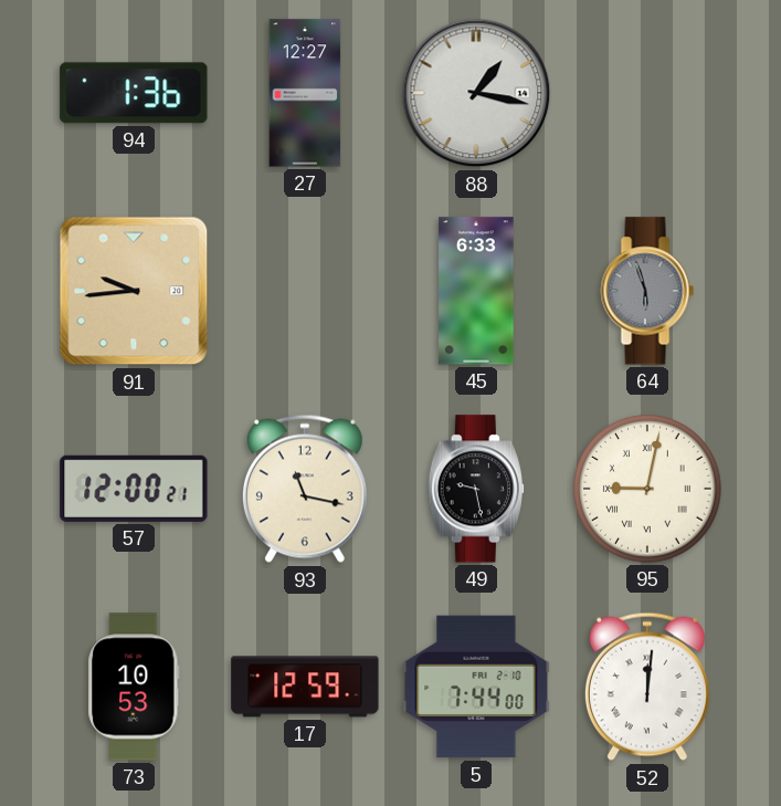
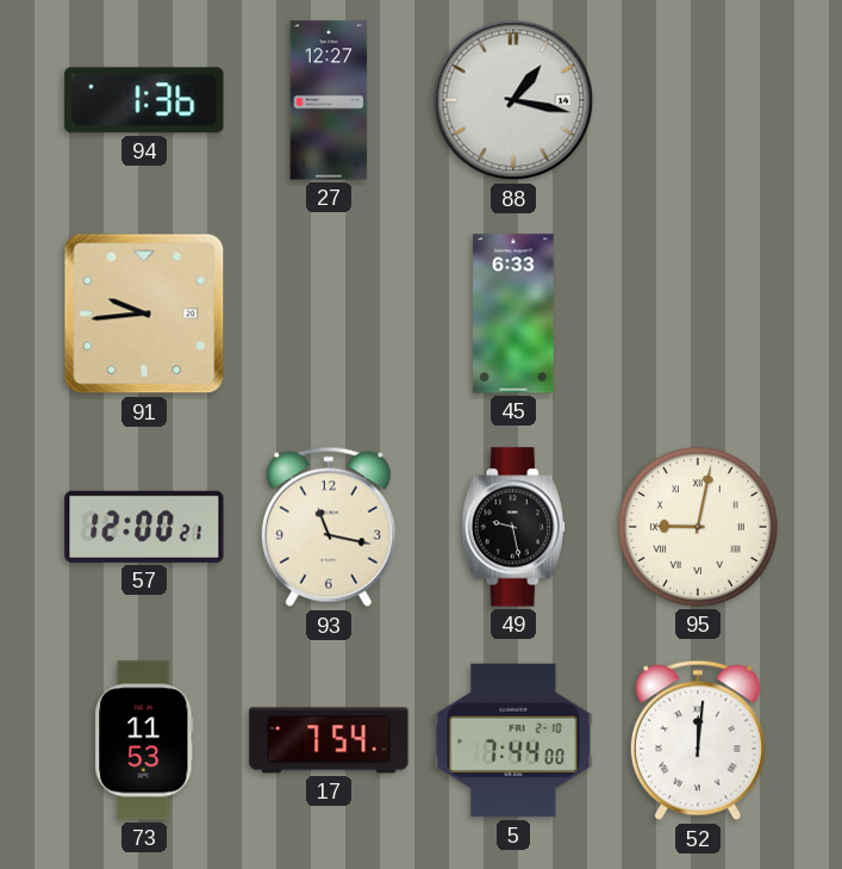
64: 5:57 -> none
73: 10:53 -> 11:53
17: 12:59 -> 7:54
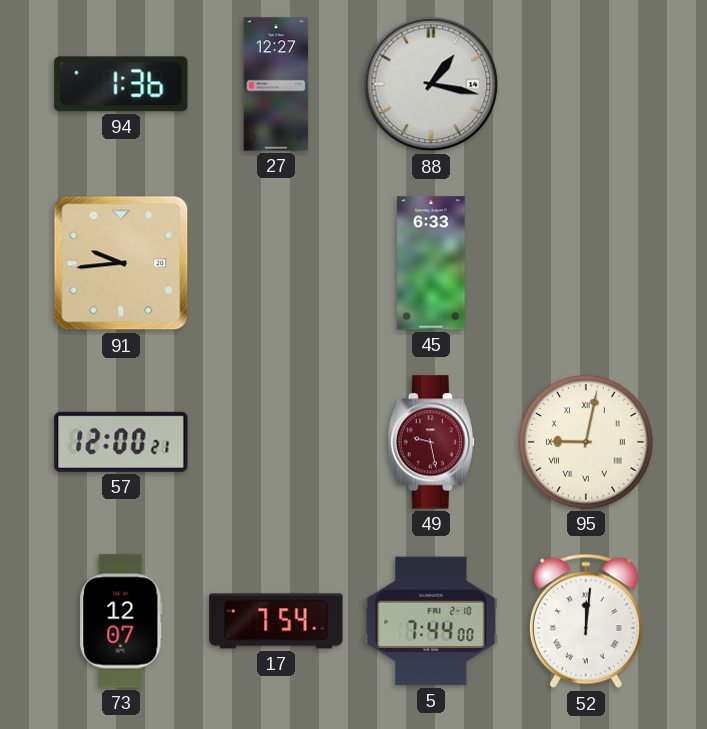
93: 11:17 -> none
49 dial: black -> burgundy
73: 11:53 -> 12:07
